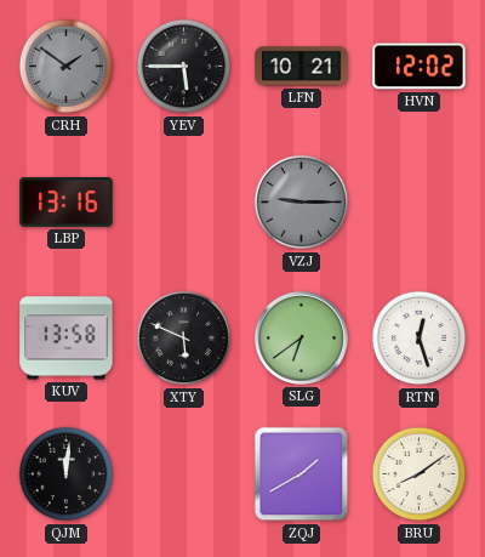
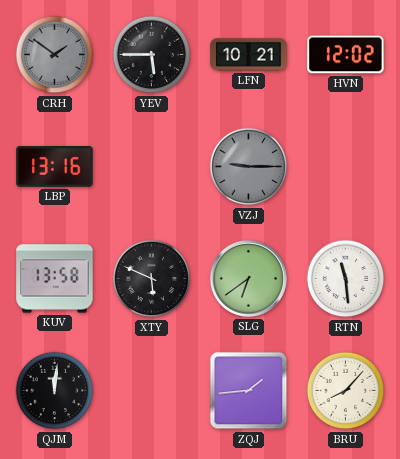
RTN: 12:27 -> 11:29
ZQJ: 1:40 -> 1:44
BRU: 8:09 -> 8:07
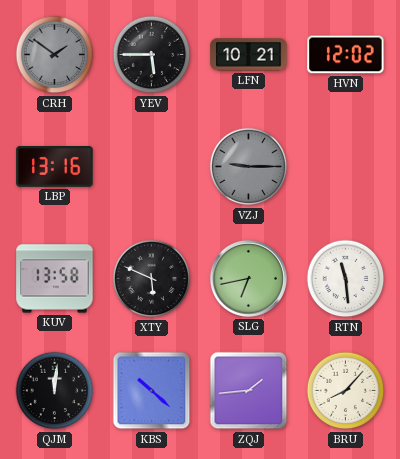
SLG: 6:39 -> 6:43
KBS: none -> 10:22
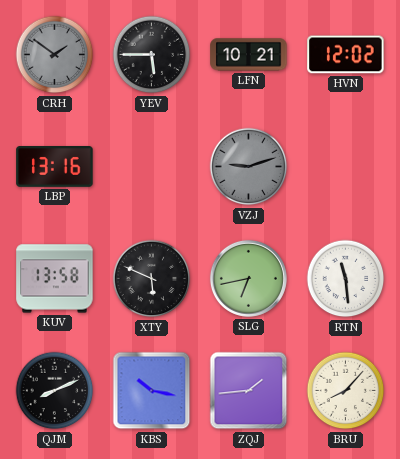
VZJ: 9:15 -> 9:12
QJM: 12:01 -> 8:11
KBS: 10:22 -> 10:17
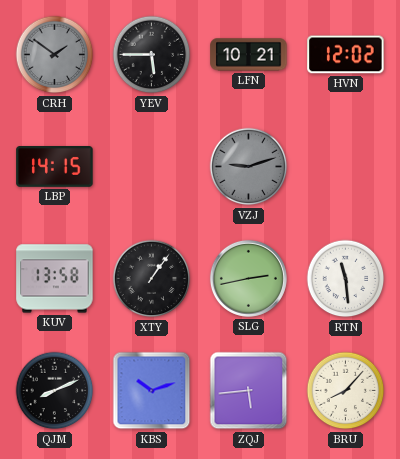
LBP: 13:16 -> 14:15
XTY: 5:49 -> 1:06
SLG: 6:43 -> 2:43
KBS: 10:17 -> 10:12
ZQJ: 1:44 -> 5:44
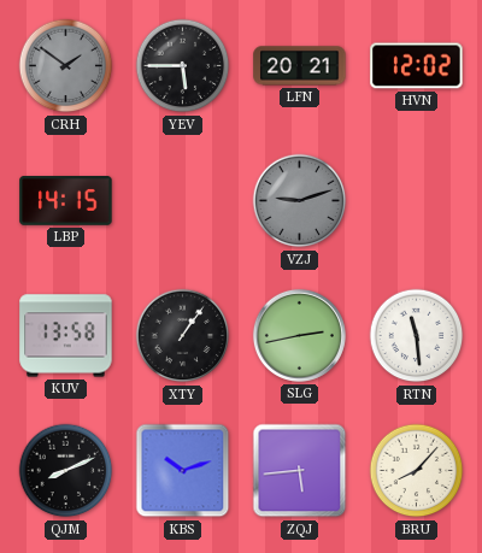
LFN: 10:21 -> 20:21
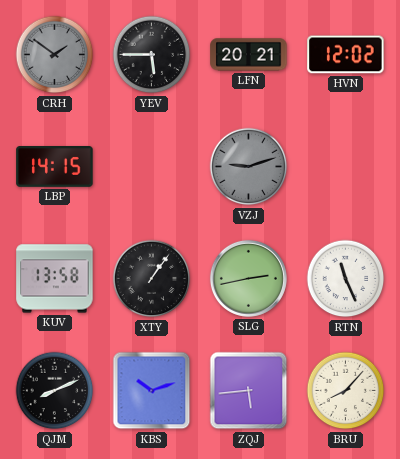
RTN: 11:29 -> 11:26
